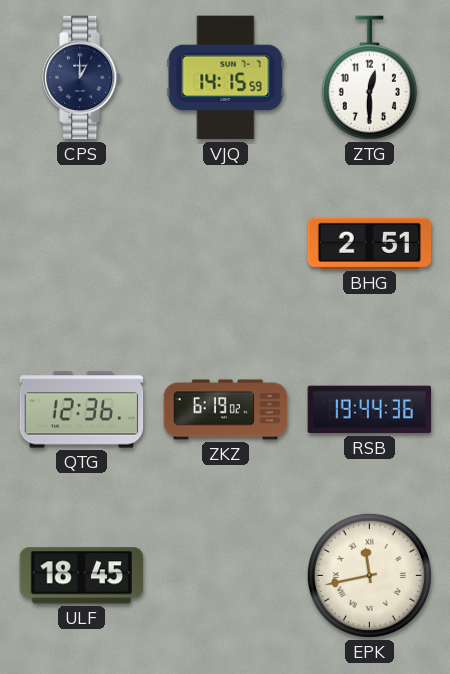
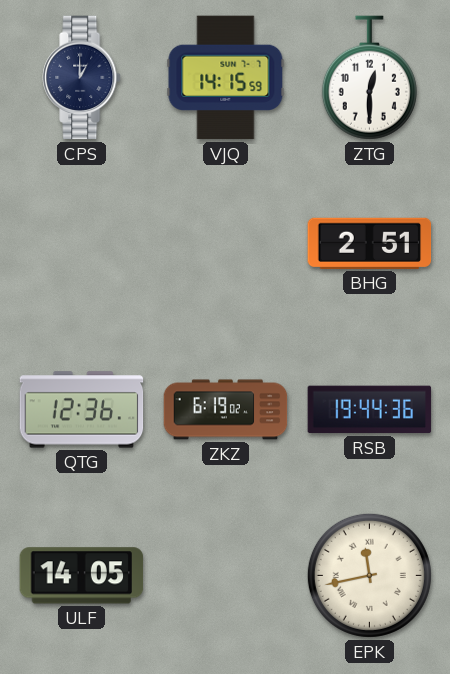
ULF: 18:45 -> 14:05
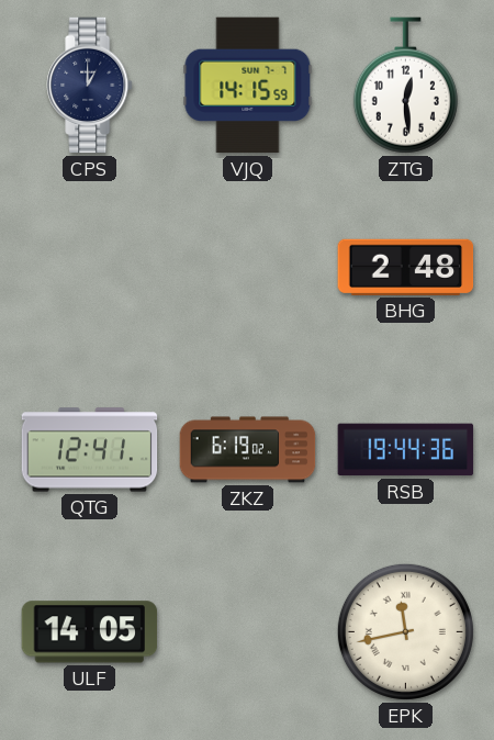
ZTG: 12:30 -> 12:29
BHG: 2:51 -> 2:48
QTG: 12:36 -> 12:41
